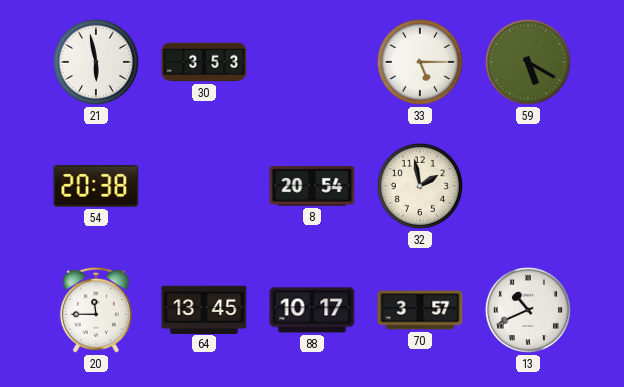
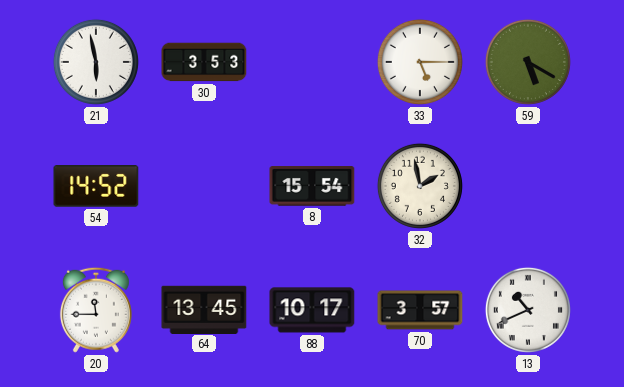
54: 20:38 -> 14:52
8: 20:54 -> 15:54
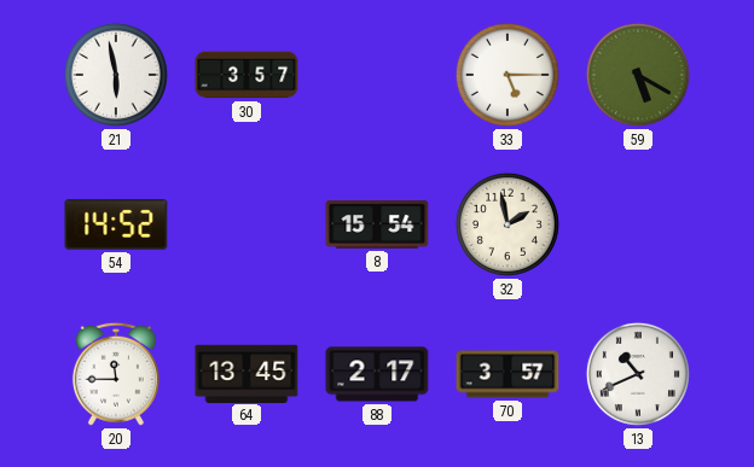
30: 3:53 -> 3:57
88: 10:17 -> 2:17
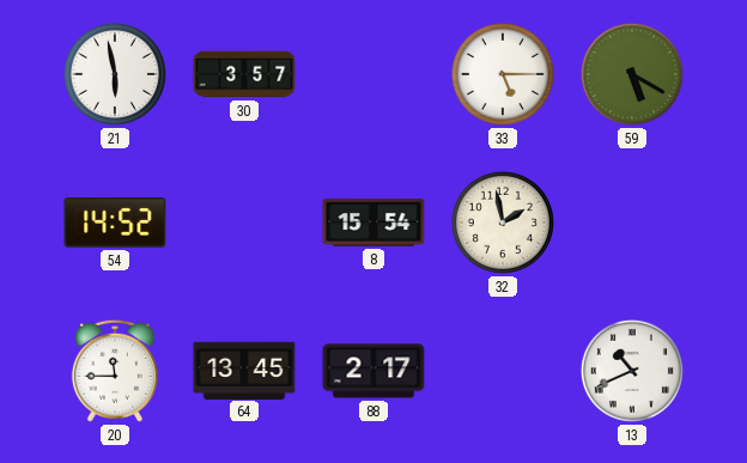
70: 3:57 -> none
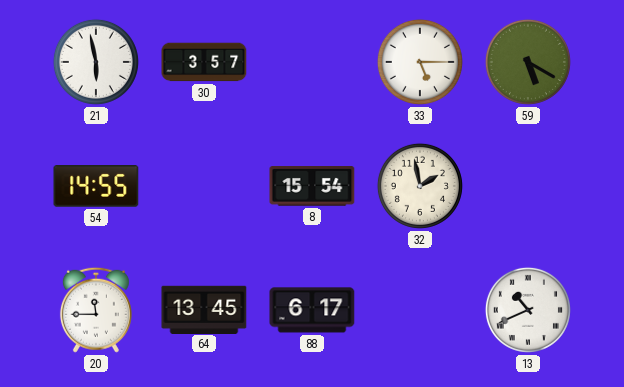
54: 14:52 -> 14:55
88: 2:17 -> 6:17
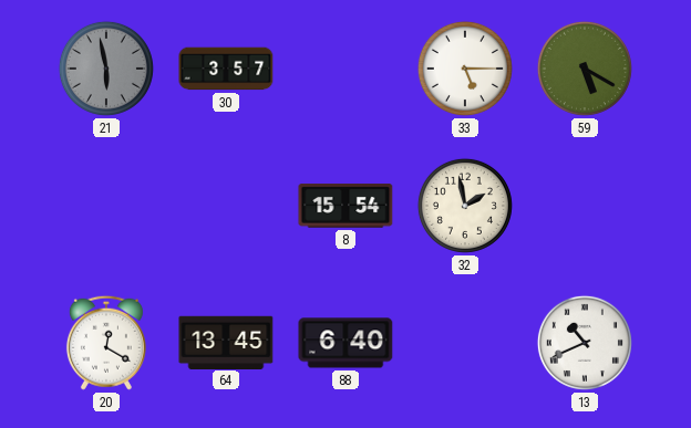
21 dial: white -> grey
54: 14:55 -> none
20: 11:45 -> 12:20
88: 6:17 -> 6:40
